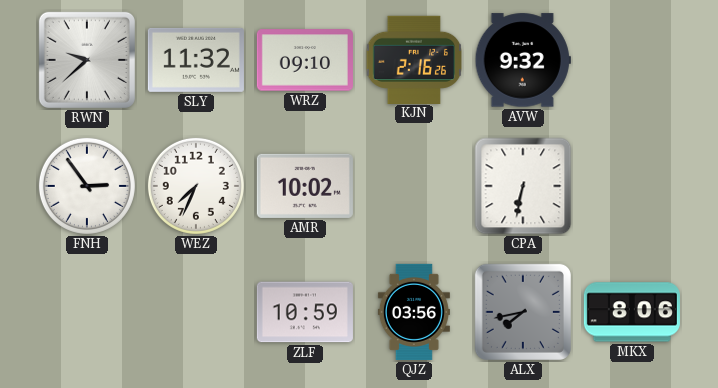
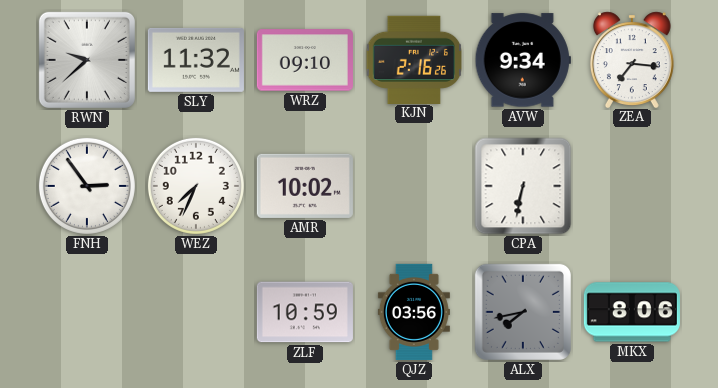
AVW: 9:32 -> 9:34
ZEA: none -> 7:16
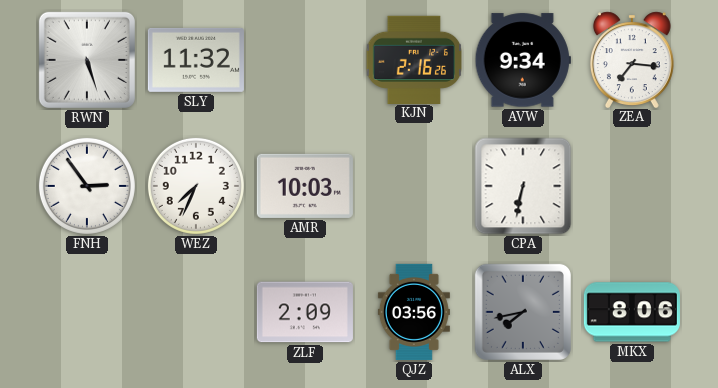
RWN: 9:38 -> 5:27
WRZ: 09:10 -> none
AMR: 10:02 -> 10:03
ZLF: 10:59 -> 2:09
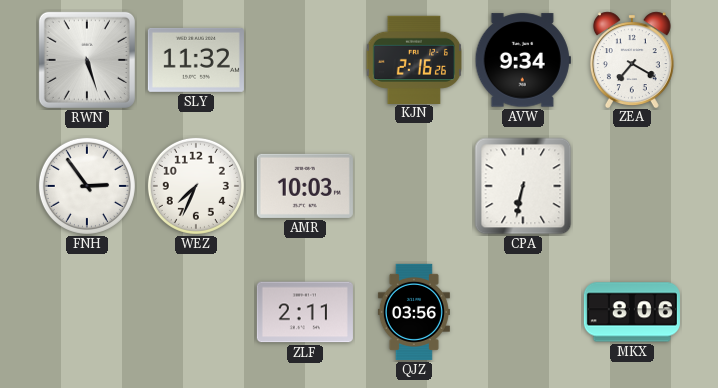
ZEA: 7:16 -> 7:20
ZLF: 2:09 -> 2:11
ALX: 7:43 -> none
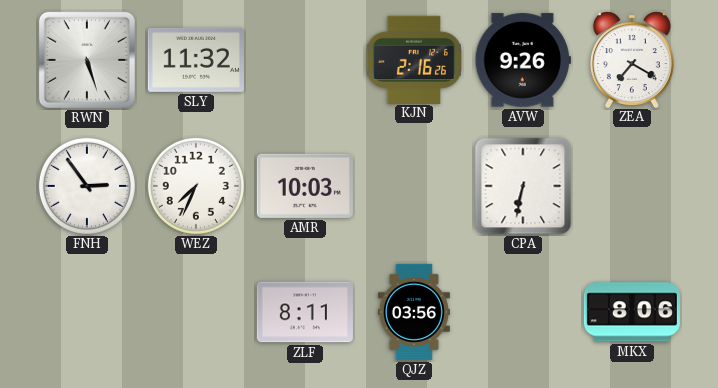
AVW: 9:34 -> 9:26
ZLF: 2:11 -> 8:11
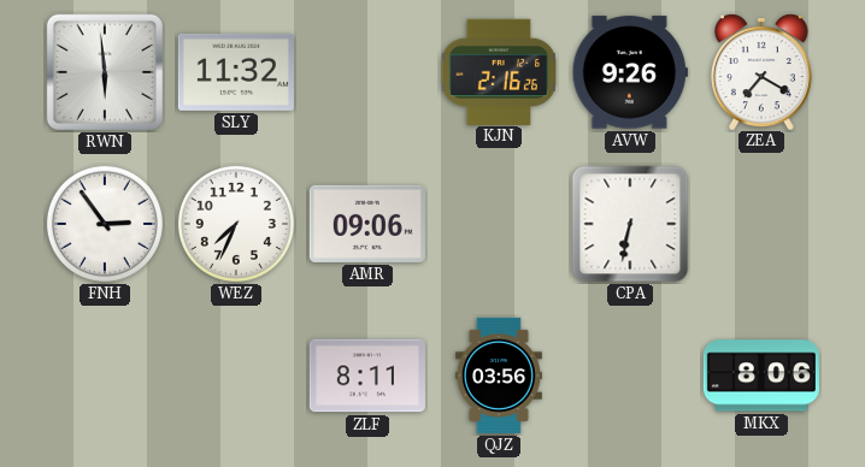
RWN: 5:27 -> 5:59
AMR: 10:03 -> 09:06
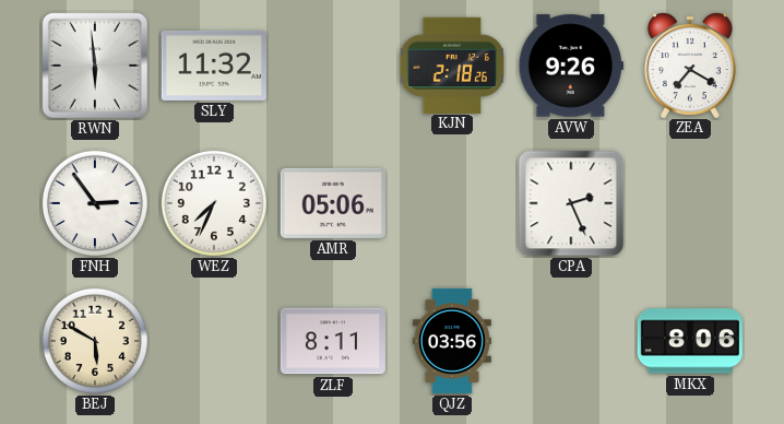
KJN: 2:16 -> 2:18
AMR: 09:06 -> 05:06
CPA: 6:32 -> 2:26
BEJ: none -> 5:50
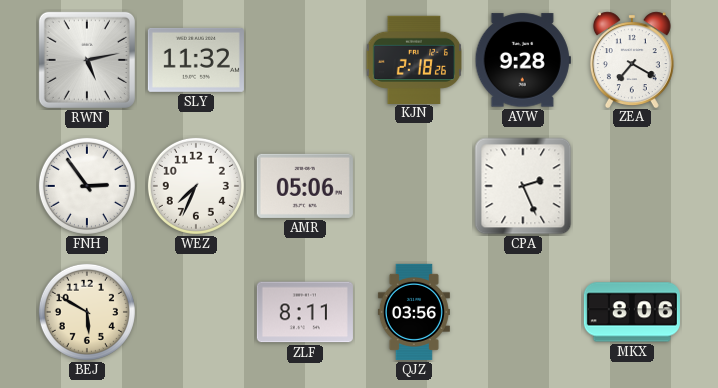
RWN: 5:59 -> 5:13
AVW: 9:26 -> 9:28
